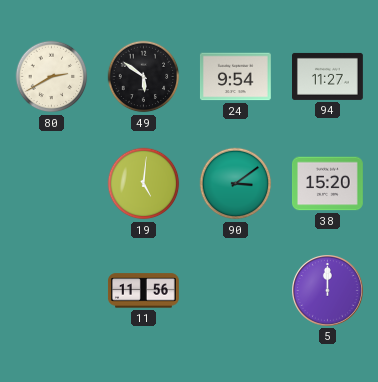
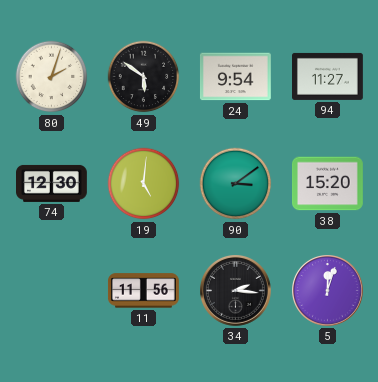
80: 2:40 -> 2:03
74: none -> 12:30
34: none -> 2:16
5: 12:00 -> 12:03
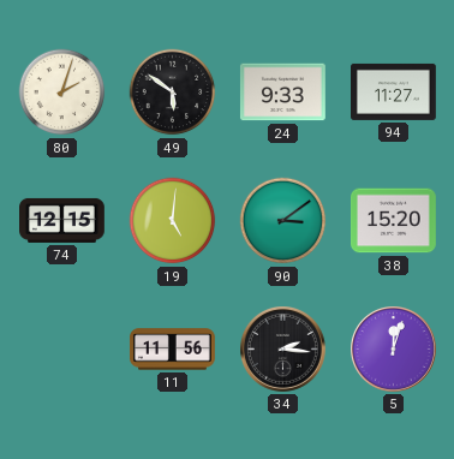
24: 9:54 -> 9:33
74: 12:30 -> 12:15
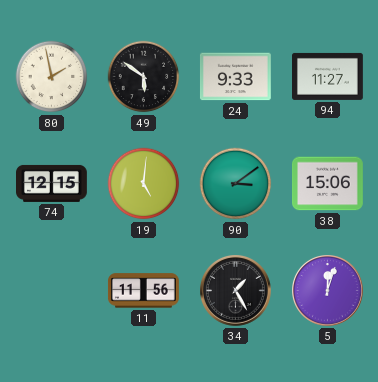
80: 2:03 -> 1:58
38: 15:20 -> 15:06
34: 2:16 -> 1:25
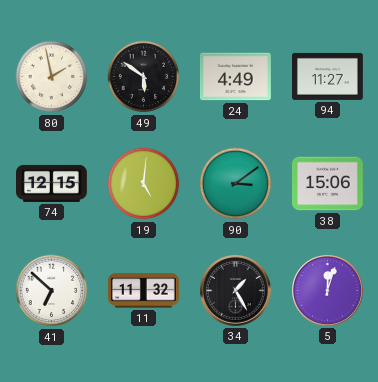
24: 9:33 -> 4:49
41: none -> 6:52
11: 11:56 -> 11:32
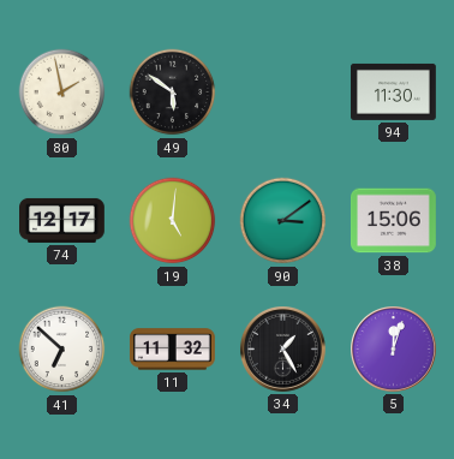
24: 4:49 -> none
94: 11:27 -> 11:30
74: 12:15 -> 12:17
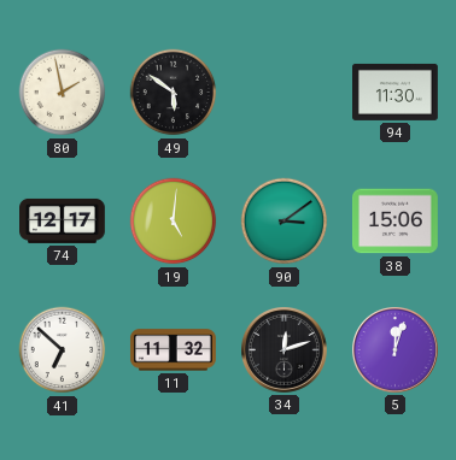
34: 1:25 -> 12:12
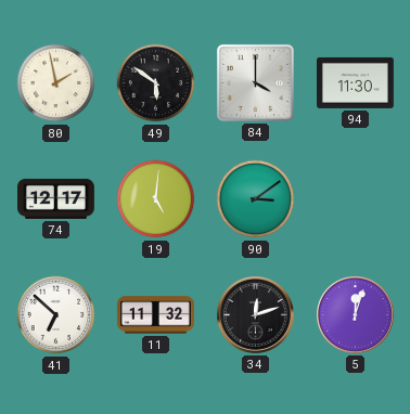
84: none -> 4:00
38: 15:06 -> none
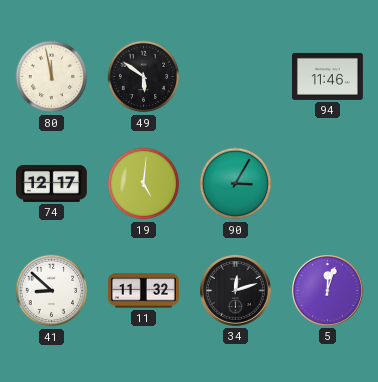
80: 1:58 -> 11:58
84: 4:00 -> none
94: 11:30 -> 11:46
90: 3:09 -> 3:05
41: 6:52 -> 8:52
